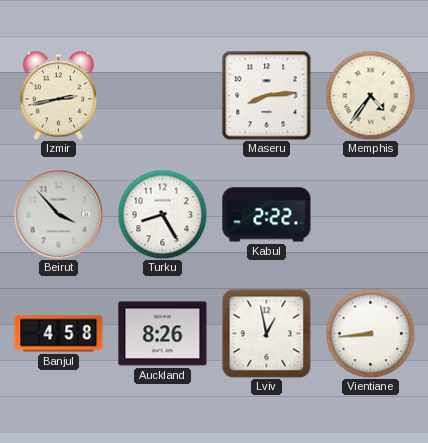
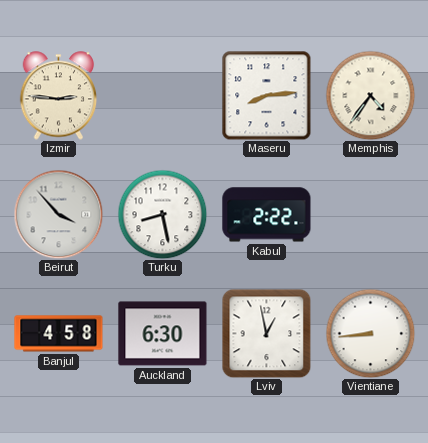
Izmir: 2:43 -> 2:46
Turku: 8:25 -> 8:28
Auckland: 8:26 -> 6:30
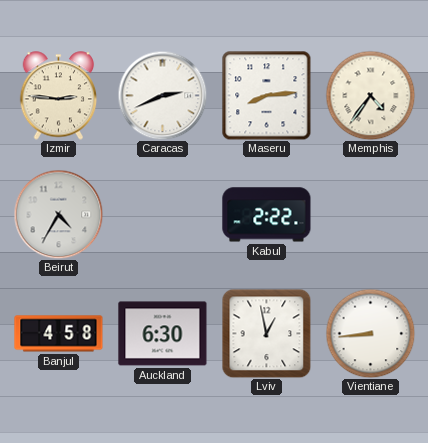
Caracas: none -> 2:41
Beirut: 3:53 -> 4:35
Turku: 8:28 -> none
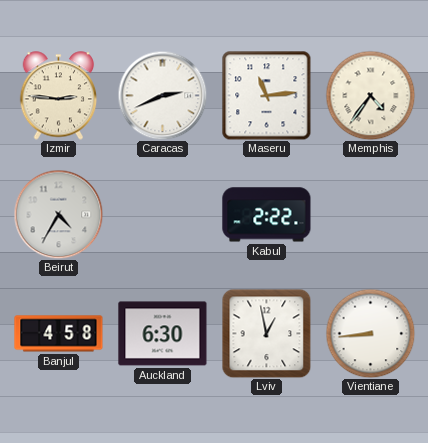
Maseru: 8:14 -> 11:14
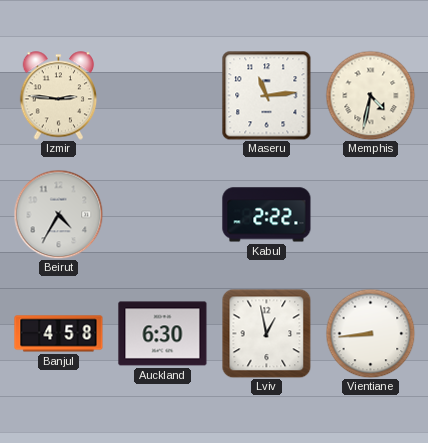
Caracas: 2:41 -> none
Memphis: 4:36 -> 4:32
